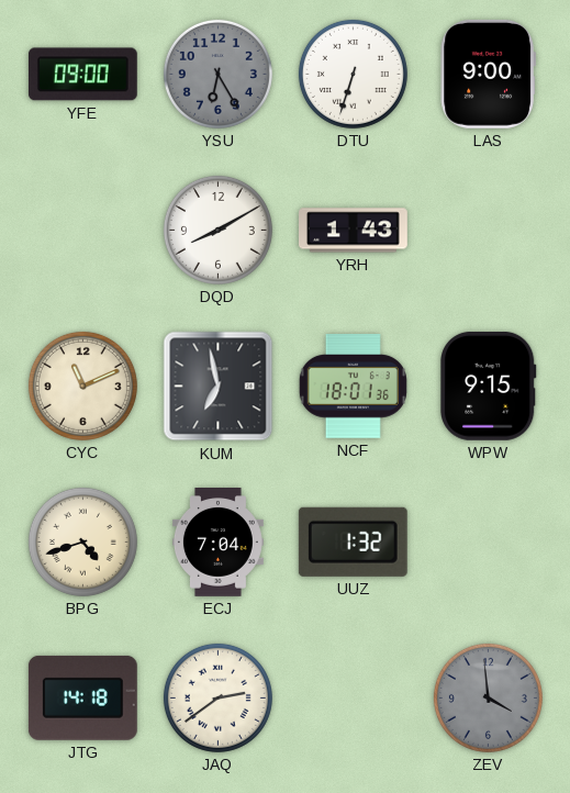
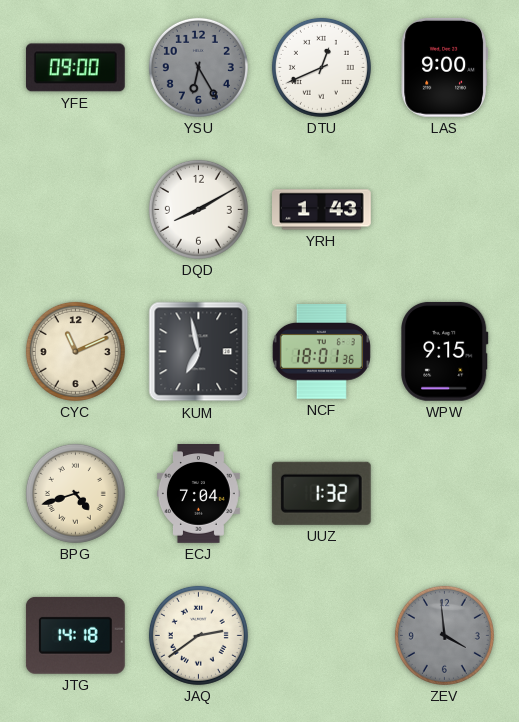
DTU: 6:33 -> 12:41
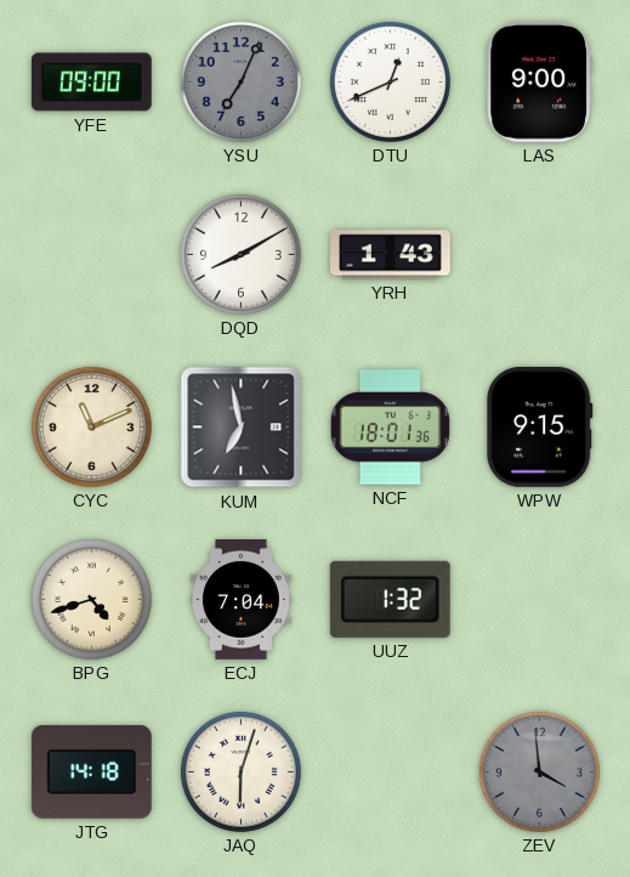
YSU: 6:25 -> 7:04
JAQ: 2:39 -> 6:03
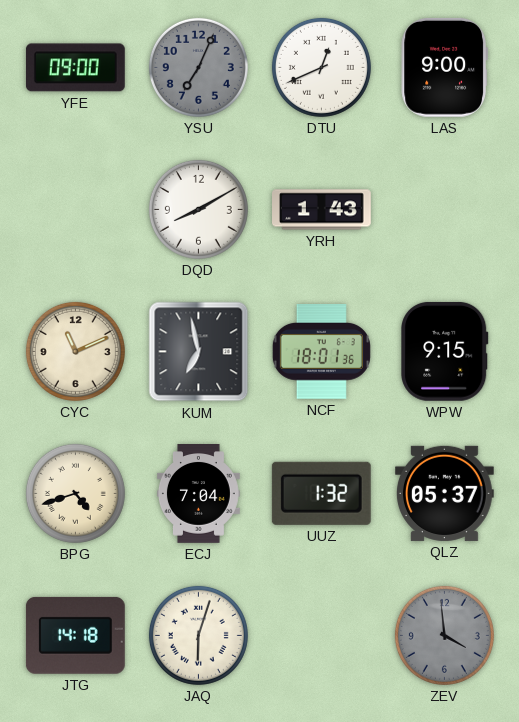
QLZ: none -> 05:37
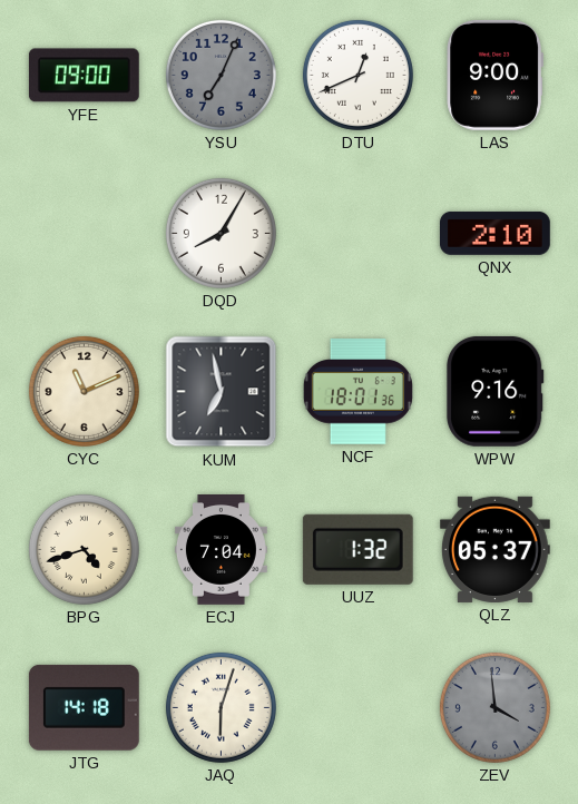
DQD: 8:10 -> 8:05
YRH: 1:43 -> none
QNX: none -> 2:10
WPW: 9:15 -> 9:16
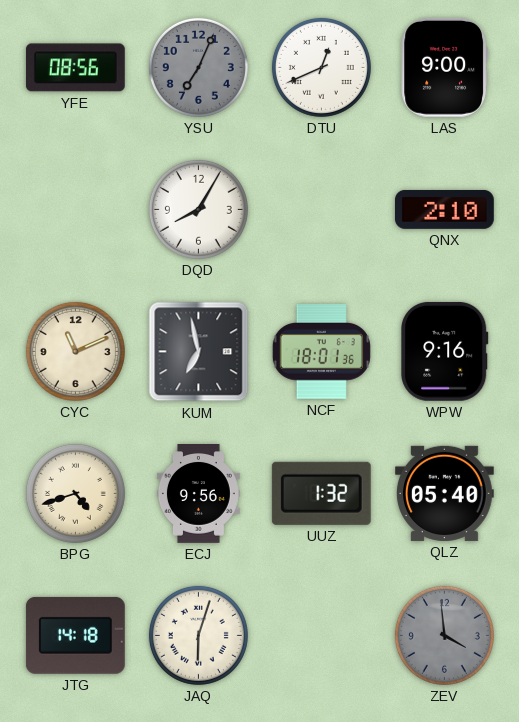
YFE: 09:00 -> 08:56
ECJ: 7:04 -> 9:56
QLZ: 05:37 -> 05:40
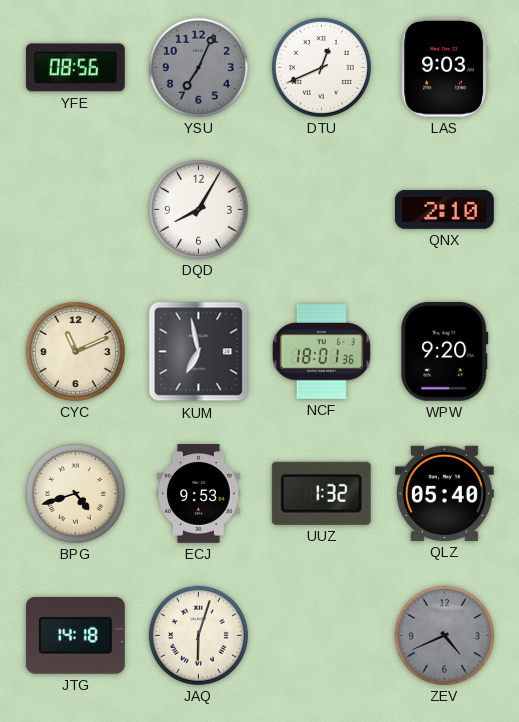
LAS: 9:00 -> 9:03
WPW: 9:16 -> 9:20
ECJ: 9:56 -> 9:53
ZEV: 3:59 -> 4:41
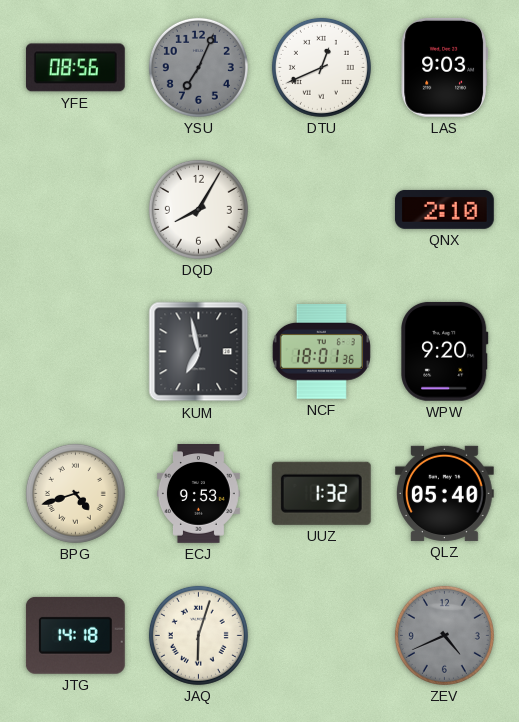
CYC: 11:11 -> none
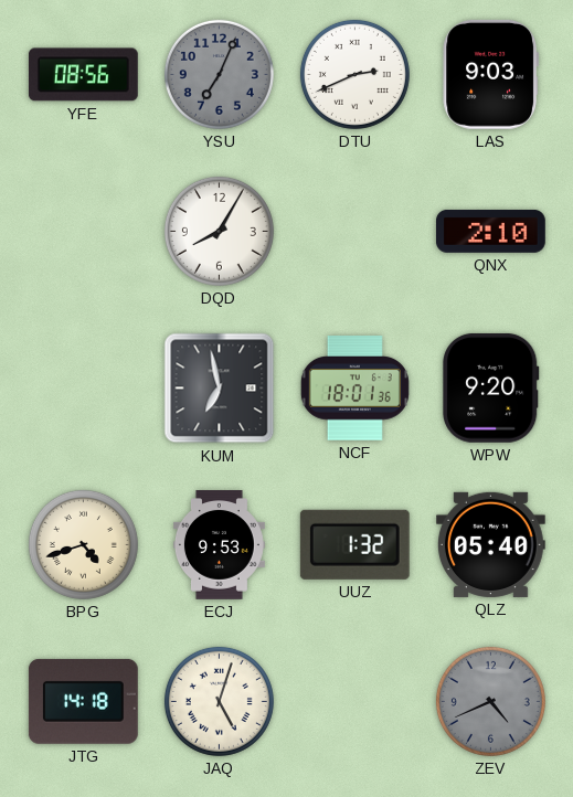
DTU: 12:41 -> 2:41
JAQ: 6:03 -> 5:03
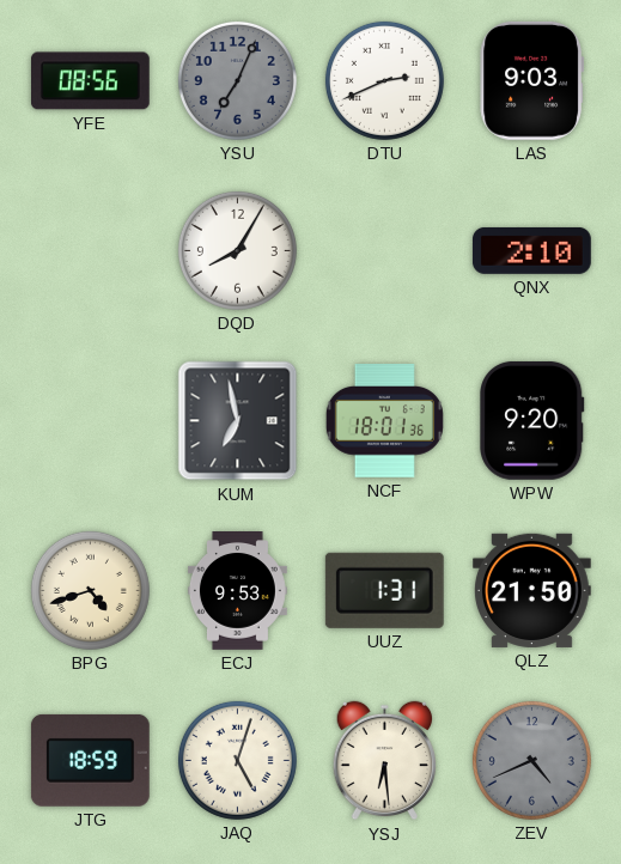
UUZ: 1:32 -> 1:31
QLZ: 05:40 -> 21:50
JTG: 14:18 -> 18:59
YSJ: none -> 6:29
